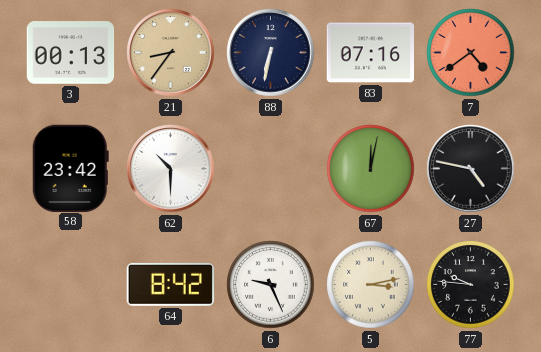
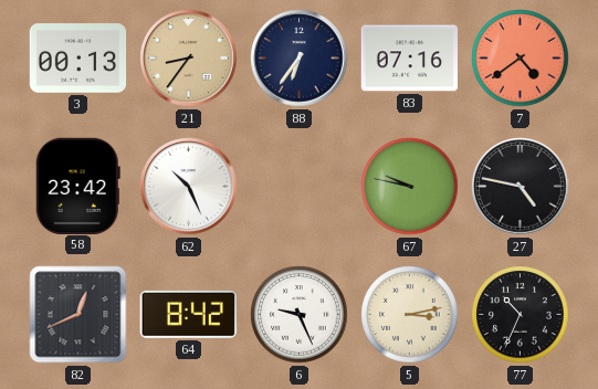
88: 6:32 -> 6:36
62: 10:30 -> 10:26
67: 12:02 -> 9:47
82: none -> 12:41
77: 9:46 -> 10:34
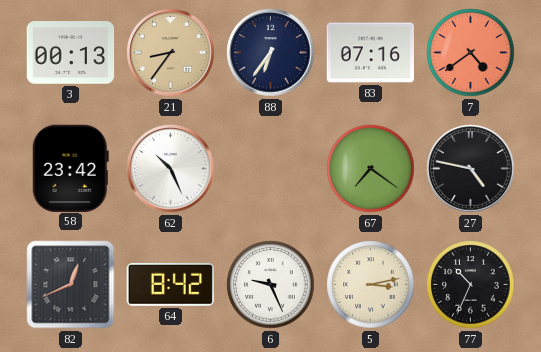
67: 9:47 -> 7:21
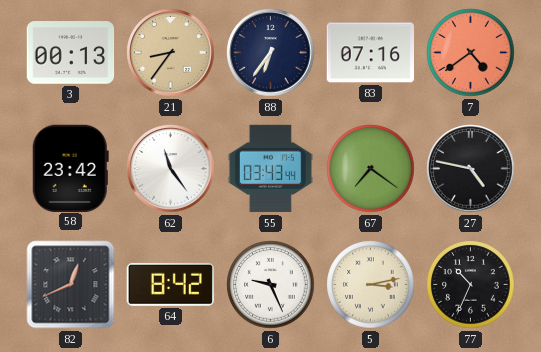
62: 10:26 -> 11:24
55: none -> 03:43
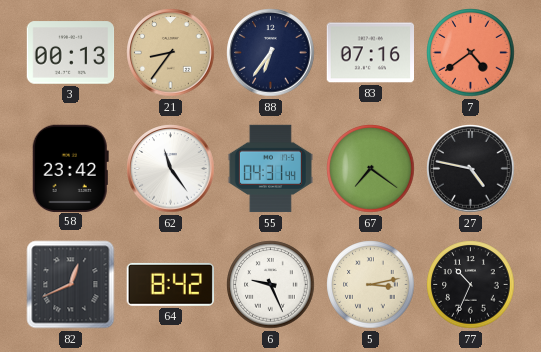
55: 03:43 -> 04:31
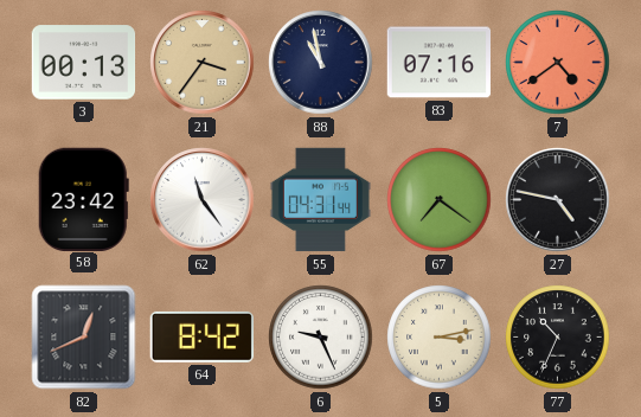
21: 8:36 -> 3:36
88: 6:36 -> 10:58
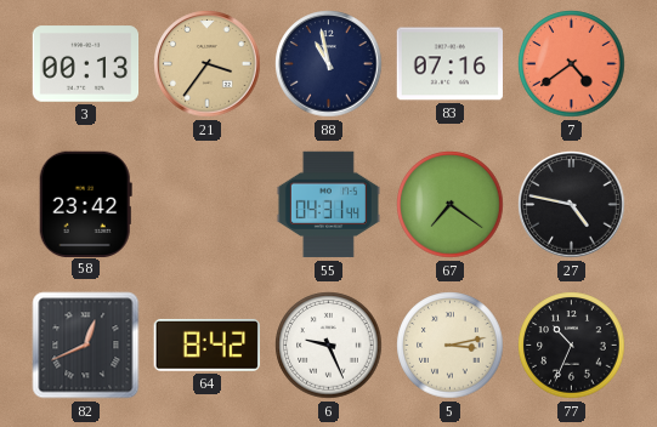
62: 11:24 -> none
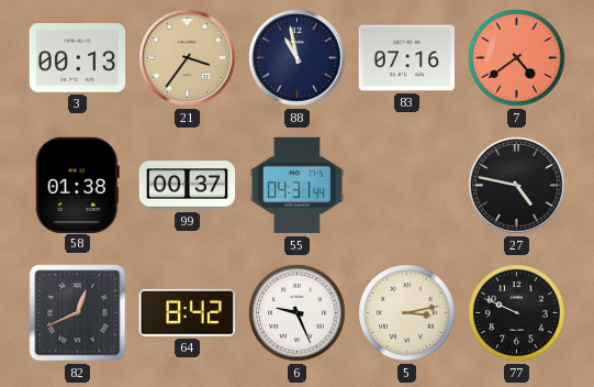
58: 23:42 -> 01:38
99: none -> 00:37
67: 7:21 -> none
77: 10:34 -> 9:49
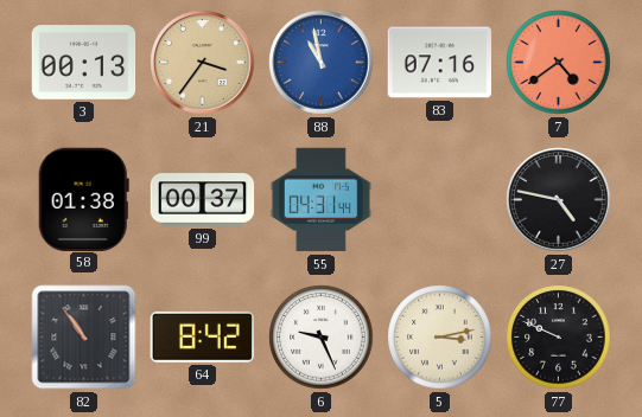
88 dial: navy -> blue
82: 12:41 -> 10:54
